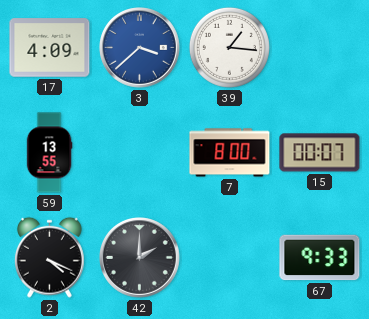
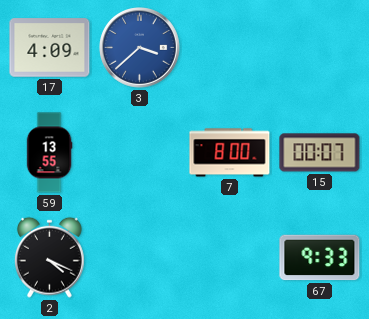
39: 1:16 -> none
42: 2:00 -> none
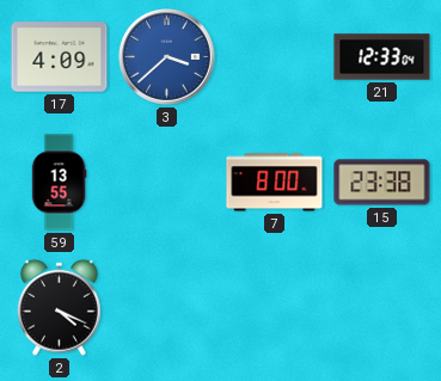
21: none -> 12:33
15: 00:07 -> 23:38
67: 9:33 -> none
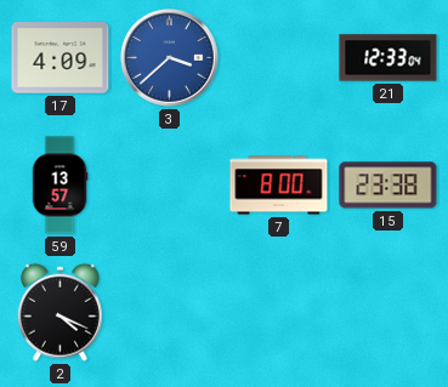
59: 13:55 -> 13:57
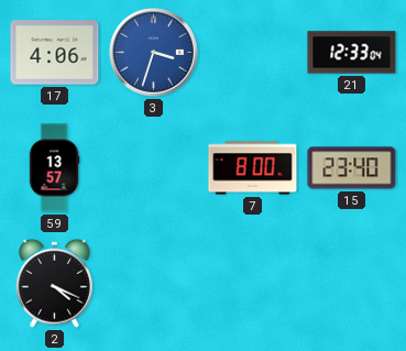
17: 4:09 -> 4:06
3: 3:38 -> 3:33
15: 23:38 -> 23:40
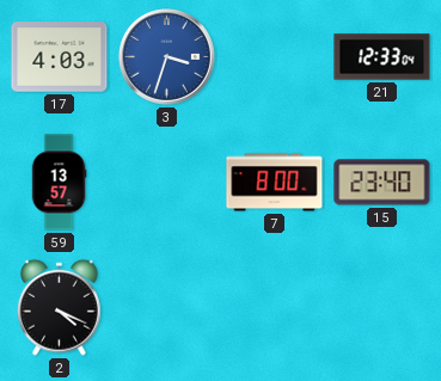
17: 4:06 -> 4:03
